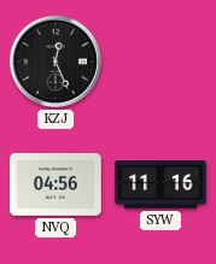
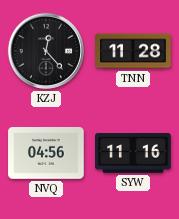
KZJ: 12:26 -> 12:23
TNN: none -> 11:28
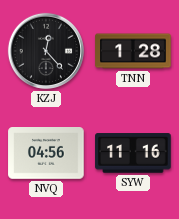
TNN: 11:28 -> 1:28
